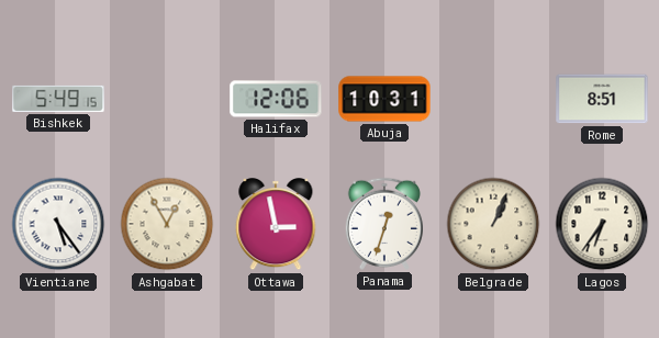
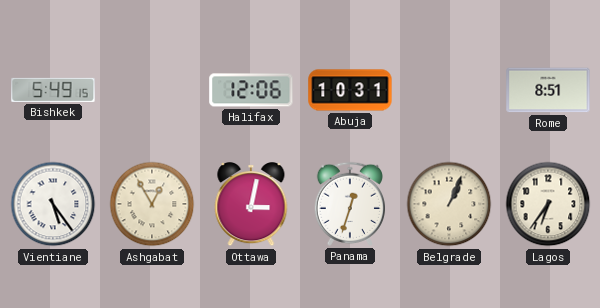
Ottawa: 2:58 -> 3:02
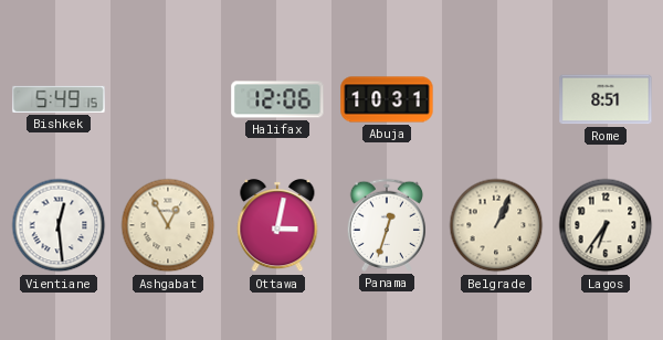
Vientiane: 5:24 -> 12:29
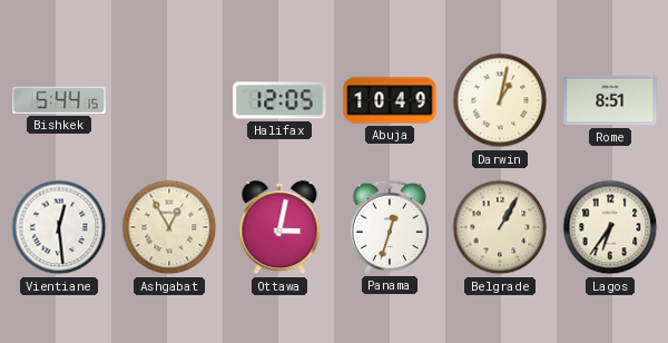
Bishkek: 5:49 -> 5:44
Halifax: 12:06 -> 12:05
Abuja: 10:31 -> 10:49
Darwin: none -> 1:02
Belgrade: 1:04 -> 1:05
